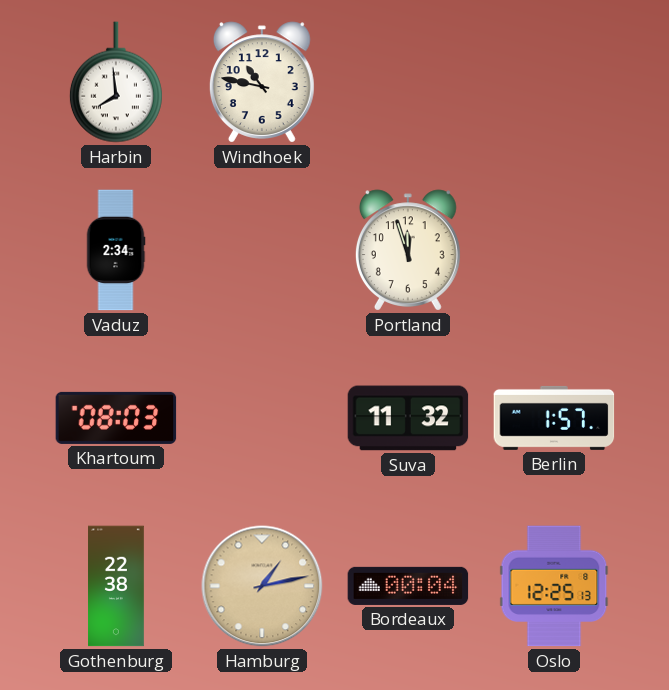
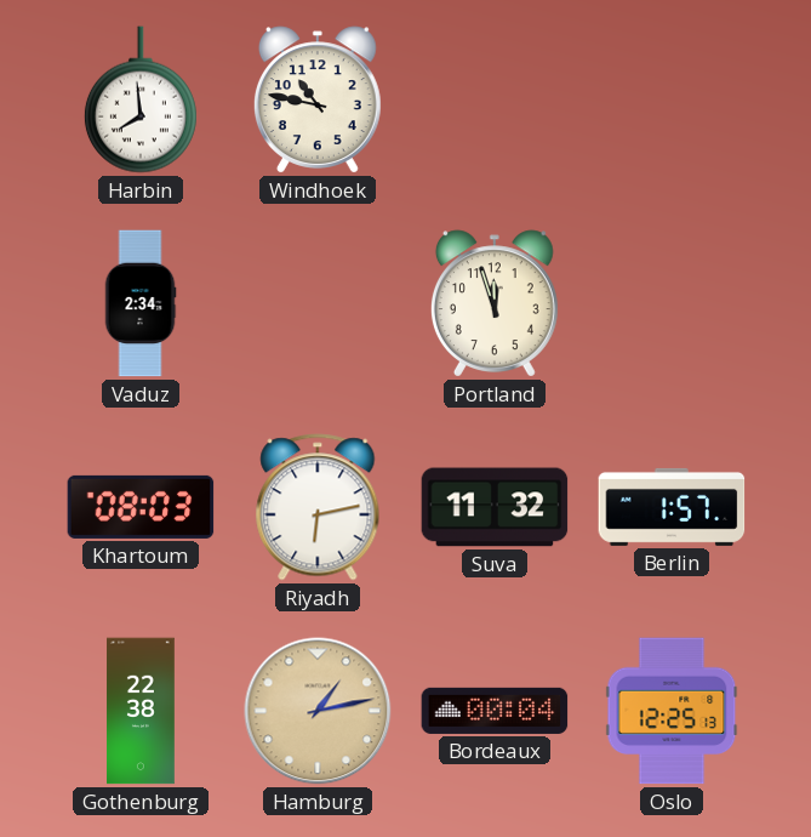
Riyadh: none -> 6:13
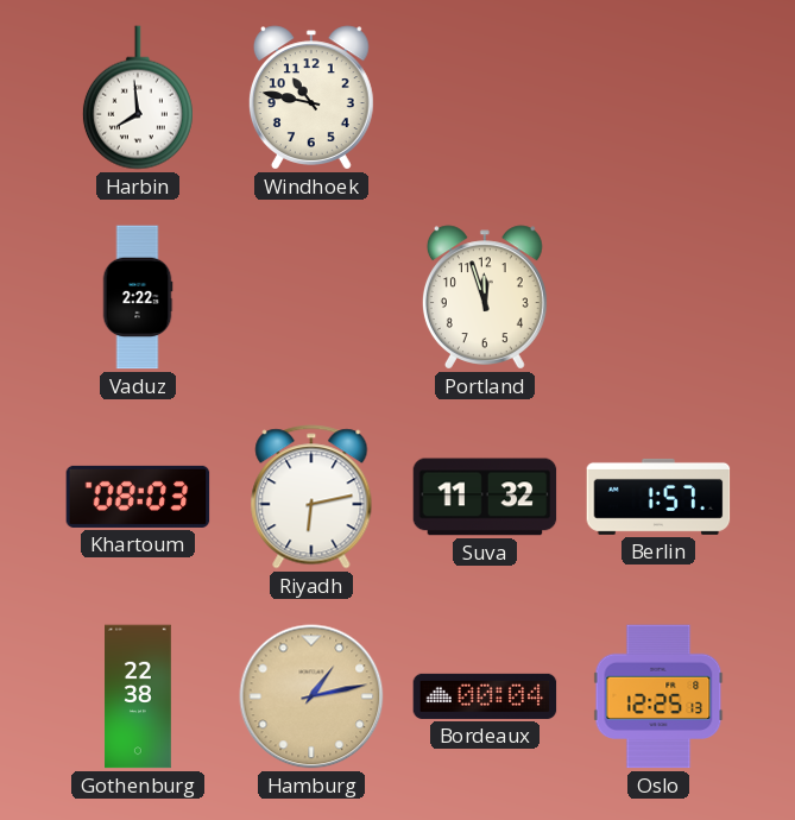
Vaduz: 2:34 -> 2:22
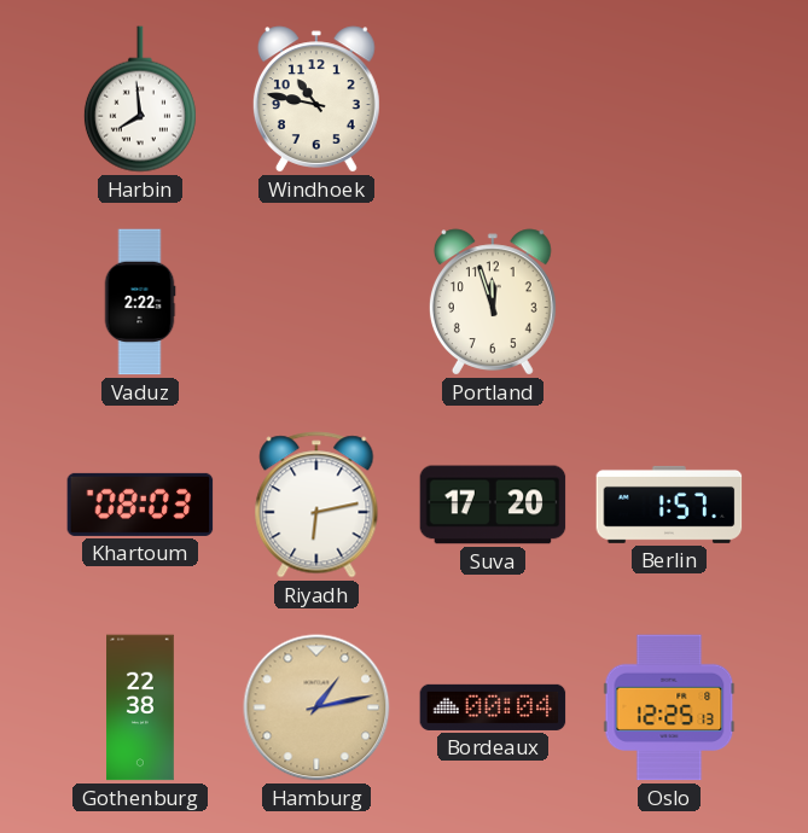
Suva: 11:32 -> 17:20
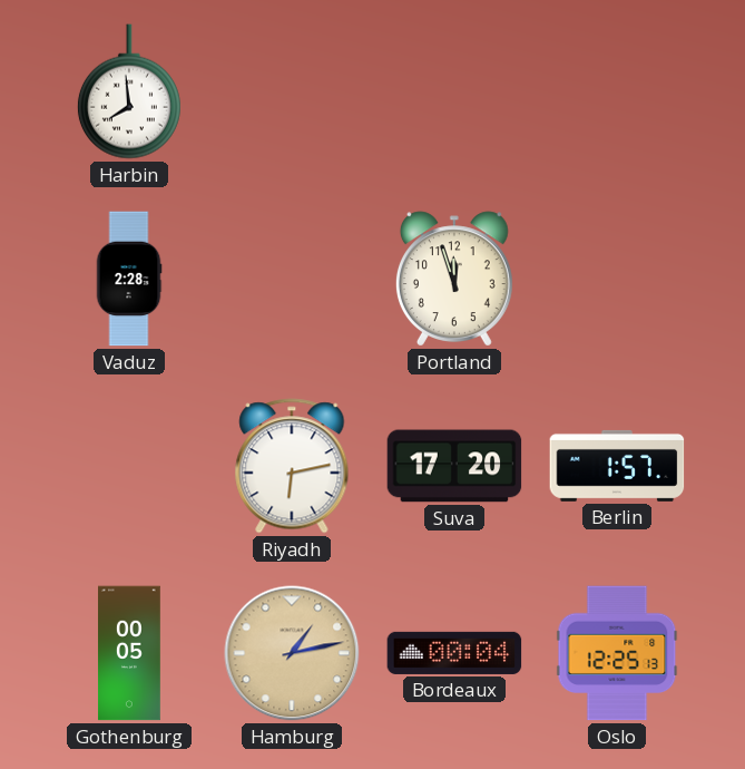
Windhoek: 10:47 -> none
Vaduz: 2:22 -> 2:28
Khartoum: 08:03 -> none
Gothenburg: 22:38 -> 00:05
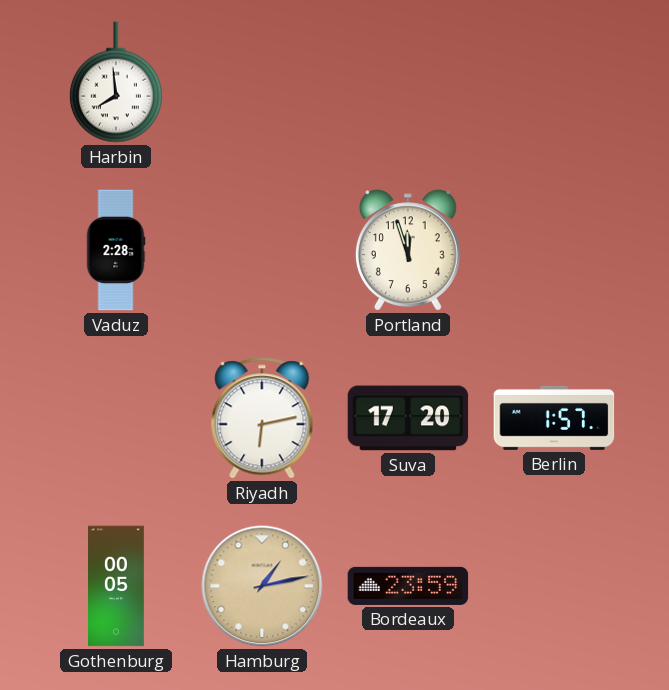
Bordeaux: 00:04 -> 23:59
Oslo: 12:25 -> none
